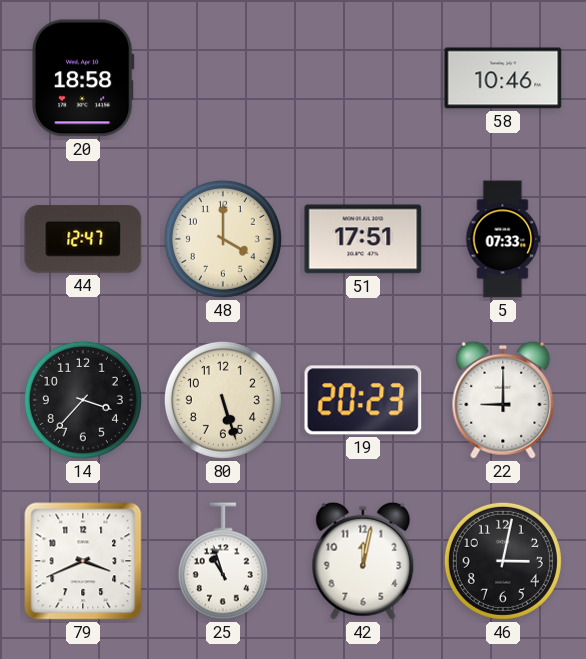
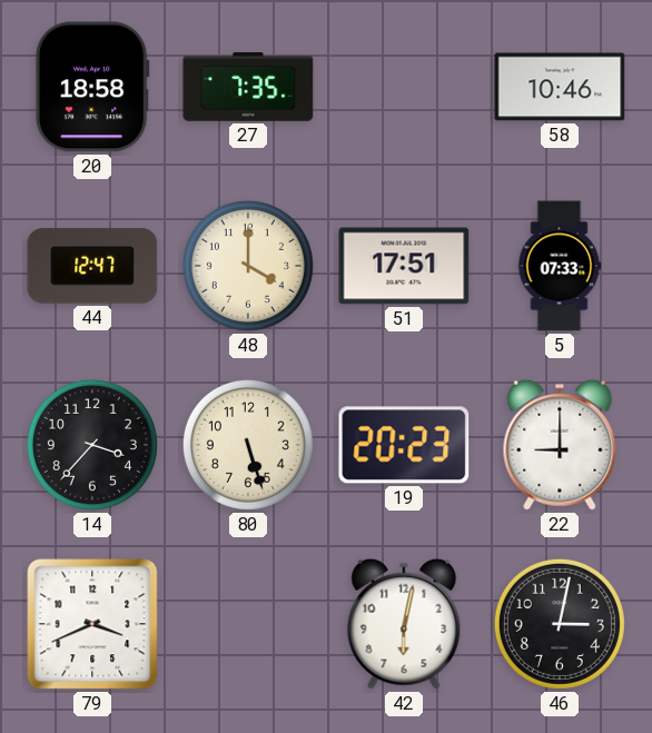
27: none -> 7:35
25: 10:57 -> none
42: 12:02 -> 6:02
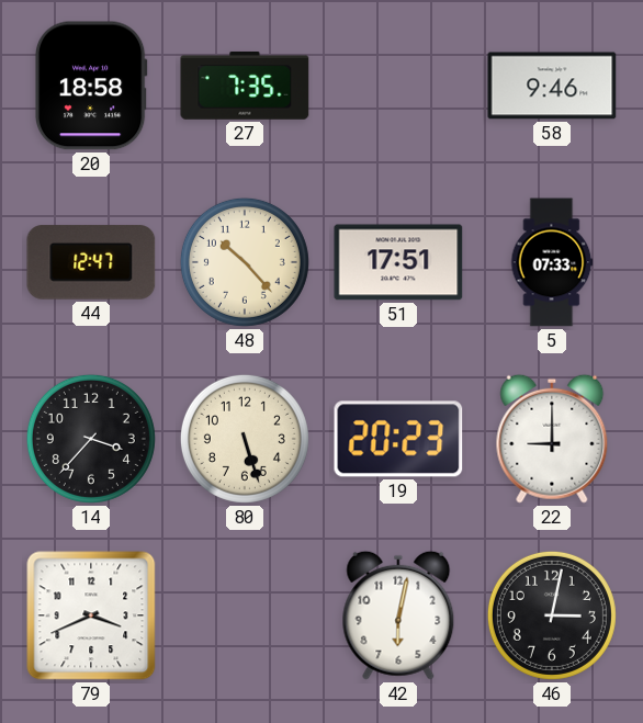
58: 10:46 -> 9:46
48: 4:00 -> 10:23
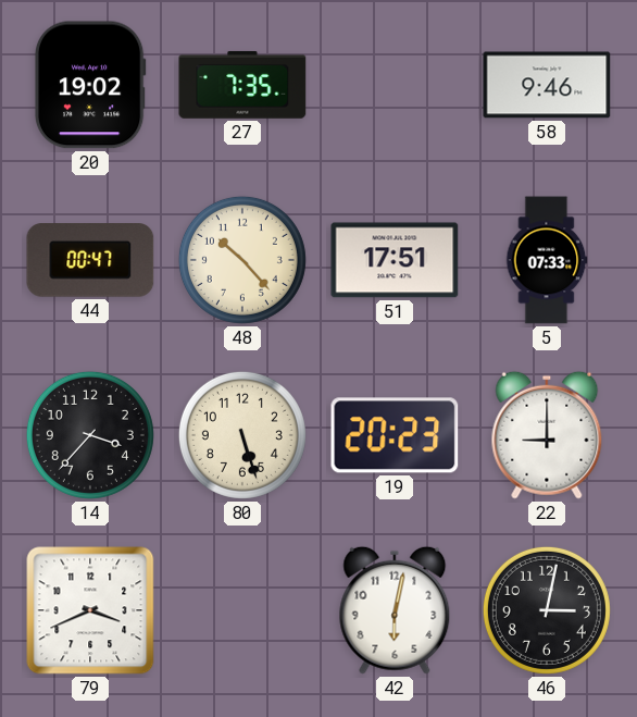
20: 18:58 -> 19:02
44: 12:47 -> 00:47
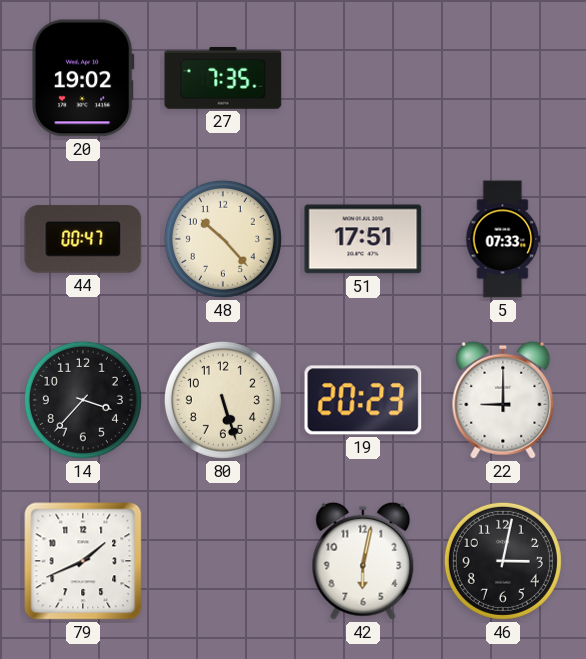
58: 9:46 -> none
79: 3:41 -> 1:41
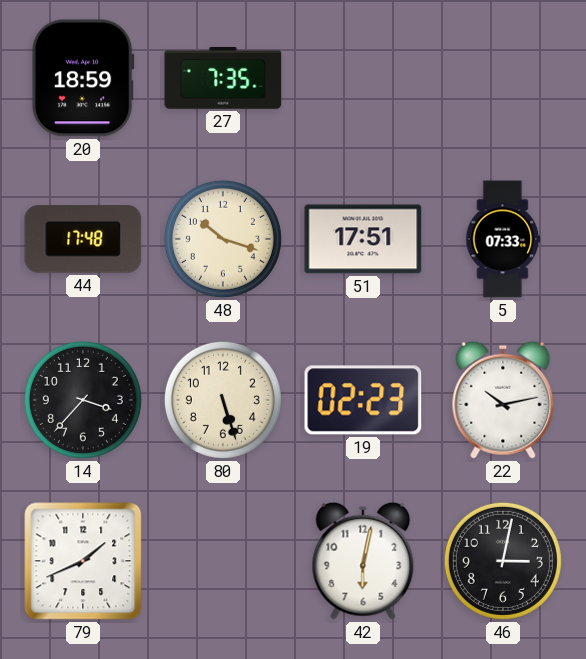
20: 19:02 -> 18:59
44: 00:47 -> 17:48
48: 10:23 -> 10:18
19: 20:23 -> 02:23
22: 9:00 -> 10:13
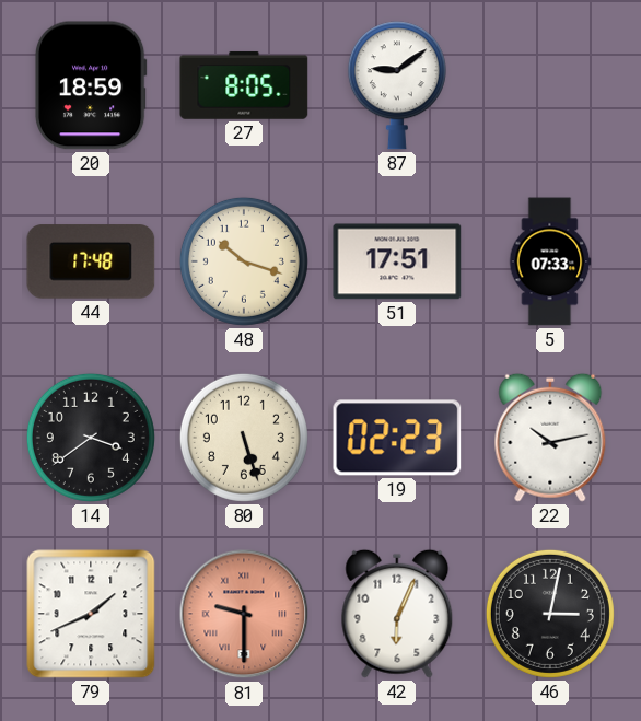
27: 7:35 -> 8:05
87: none -> 9:09
14: 3:37 -> 3:39
81: none -> 9:30
42: 6:02 -> 6:04
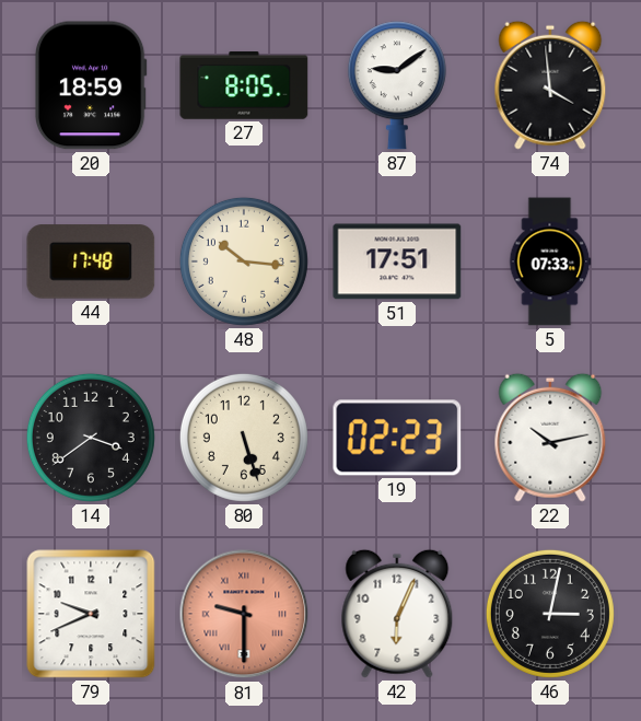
74: none -> 3:59
48: 10:18 -> 10:16
79: 1:41 -> 9:41
